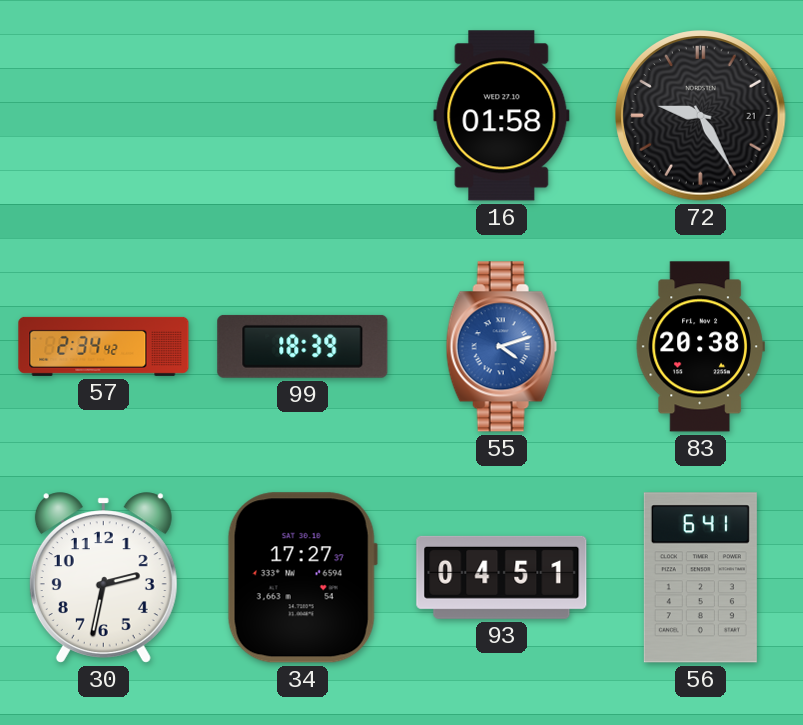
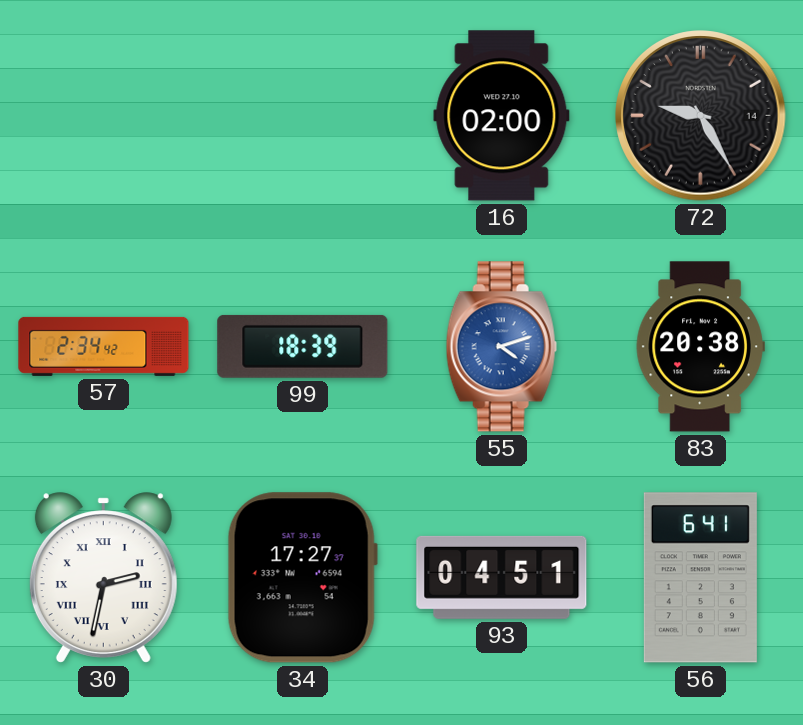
16: 01:58 -> 02:00
72 date: 21 -> 14
30 numerals: Arabic -> Roman
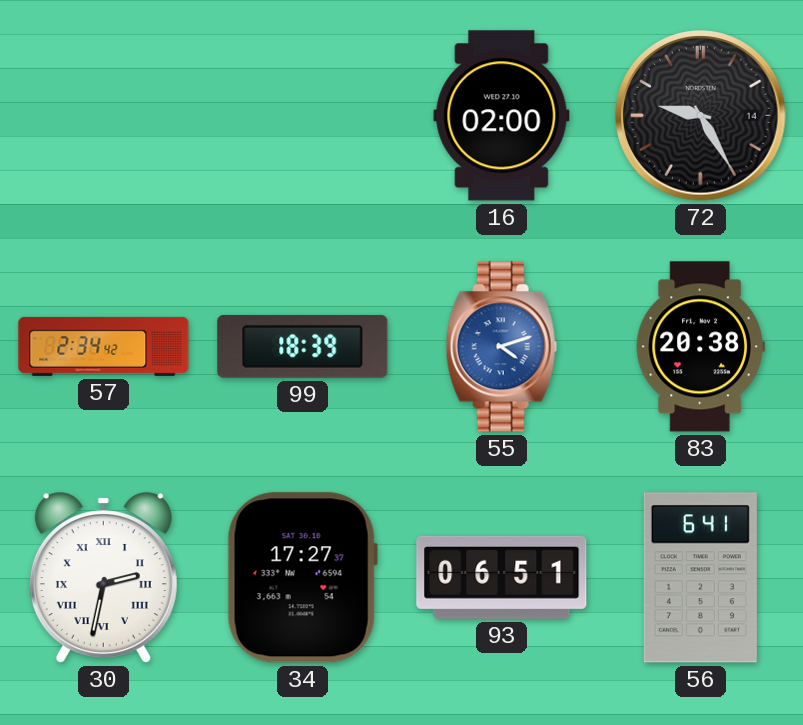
93: 04:51 -> 06:51
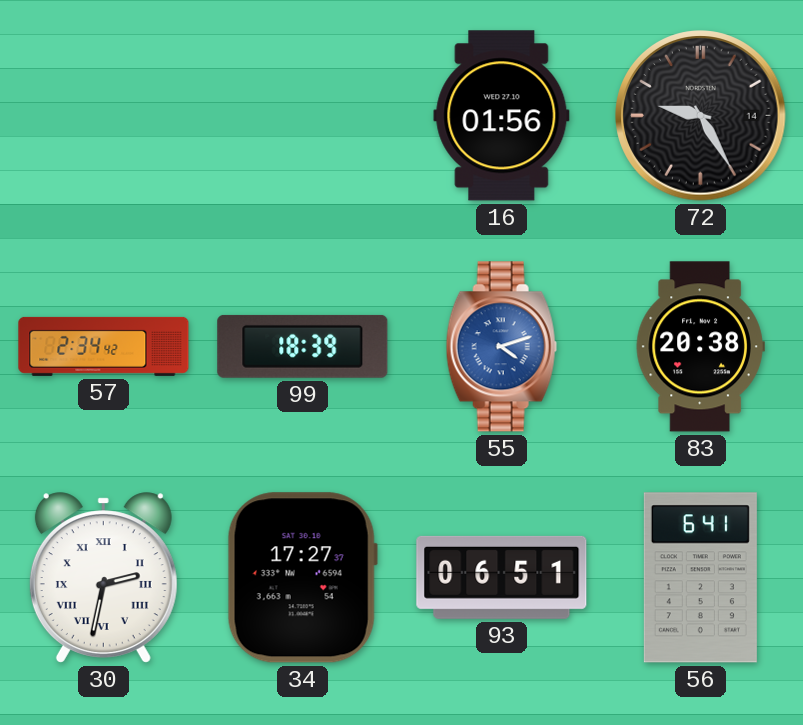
16: 02:00 -> 01:56
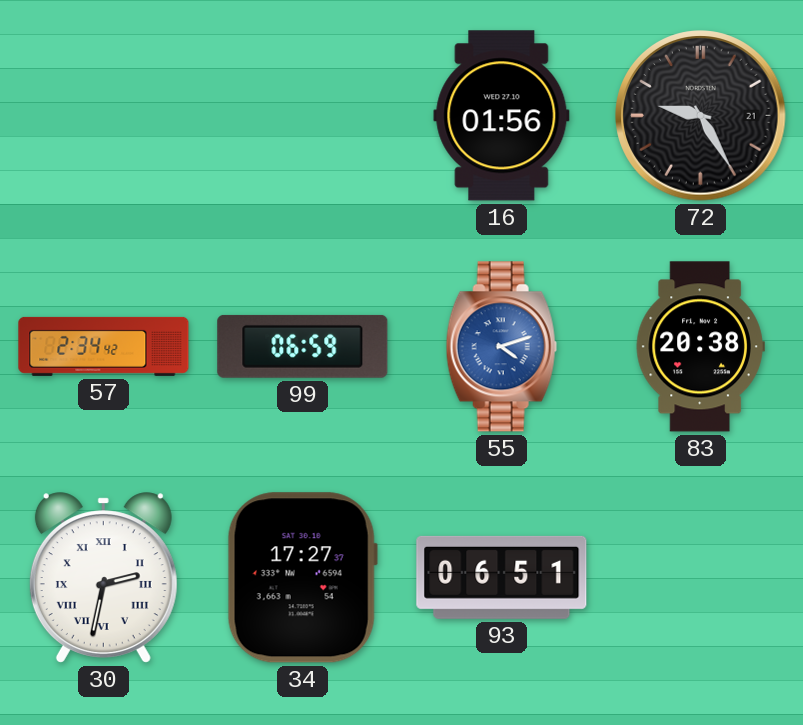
72 date: 14 -> 21
99: 18:39 -> 06:59
56: 6:41 -> none
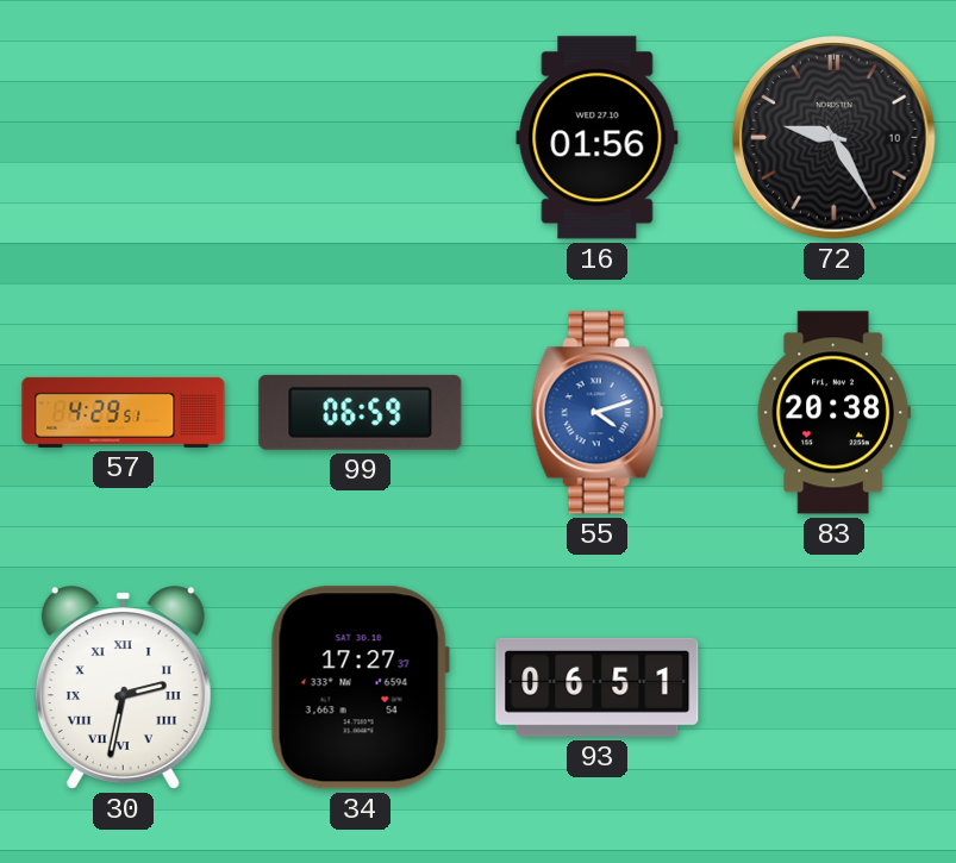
72 date: 21 -> 10
57: 2:34 -> 4:29
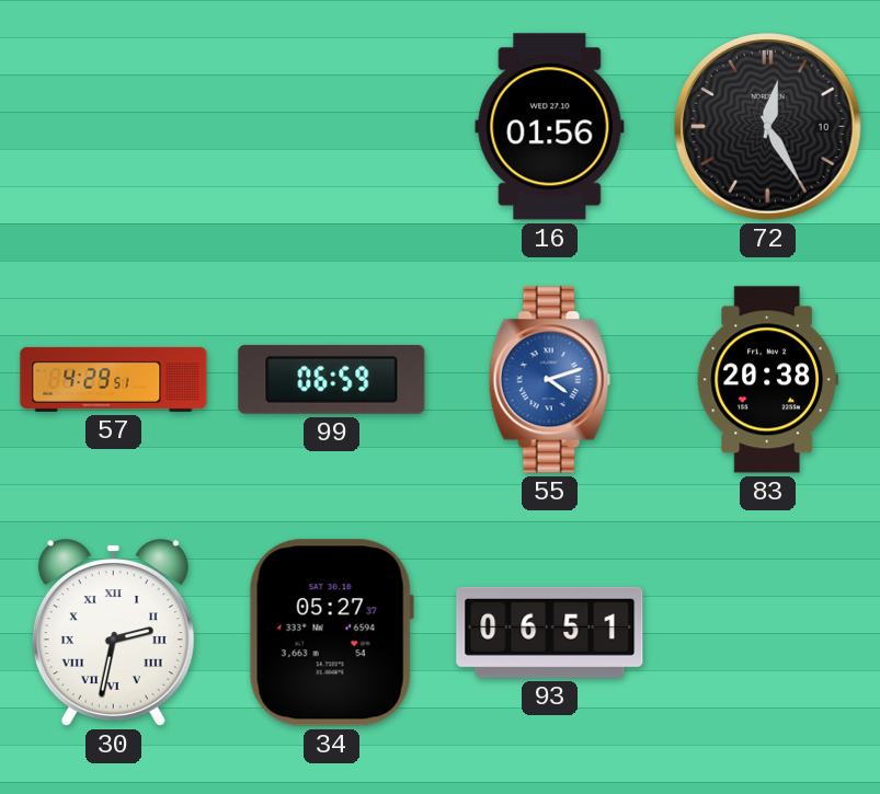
72: 9:25 -> 12:25
34: 17:27 -> 05:27
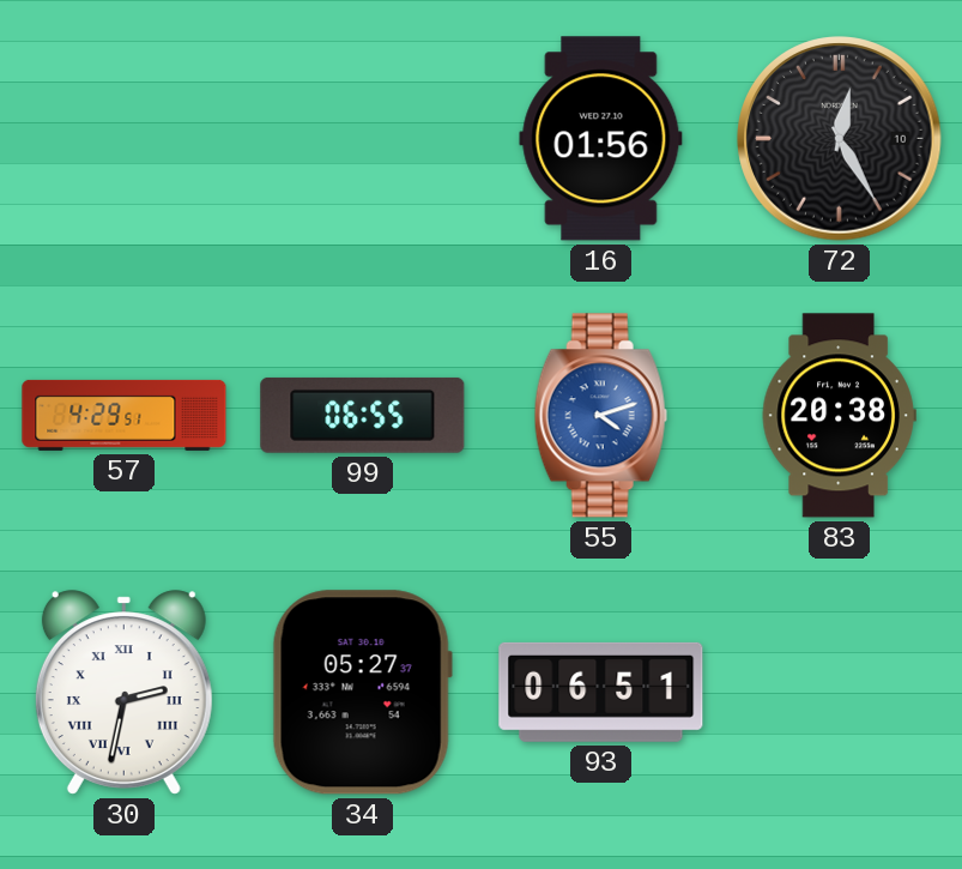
99: 06:59 -> 06:55
